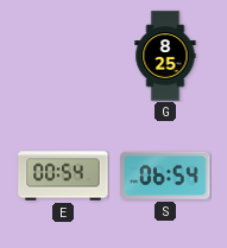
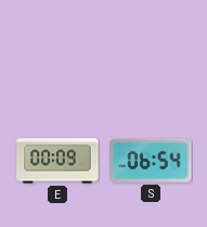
G: 8:25 -> none
E: 00:54 -> 00:09
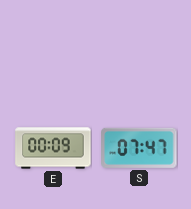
S: 06:54 -> 07:47
